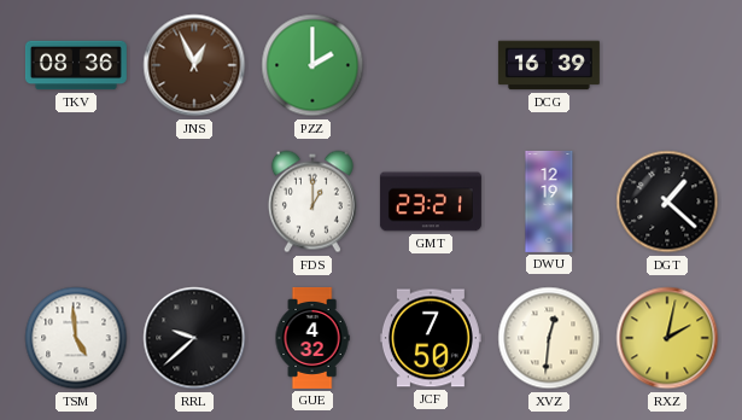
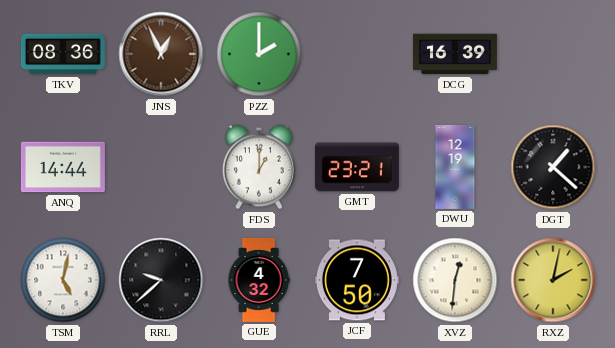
ANQ: none -> 14:44
TSM: 4:59 -> 5:02
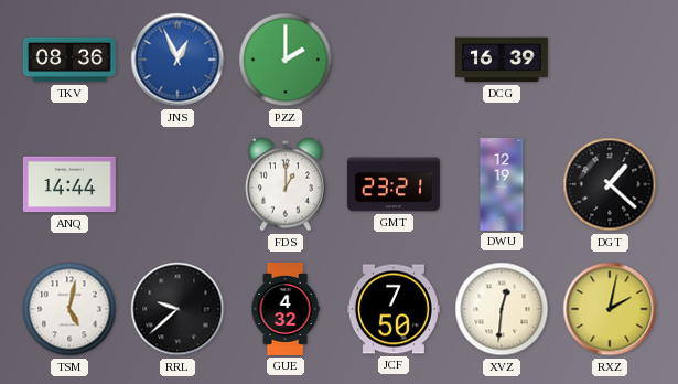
JNS dial: brown -> blue
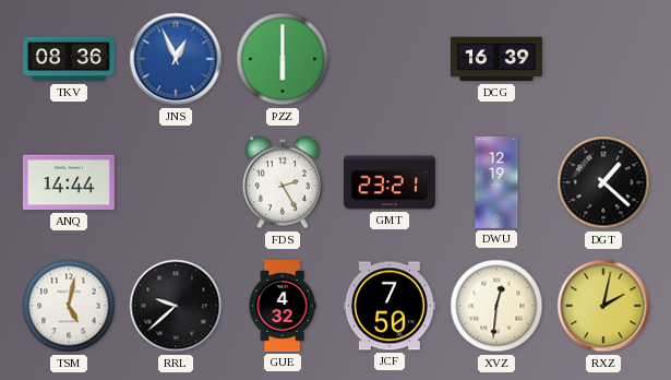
PZZ: 2:00 -> 6:00
FDS: 1:00 -> 2:25
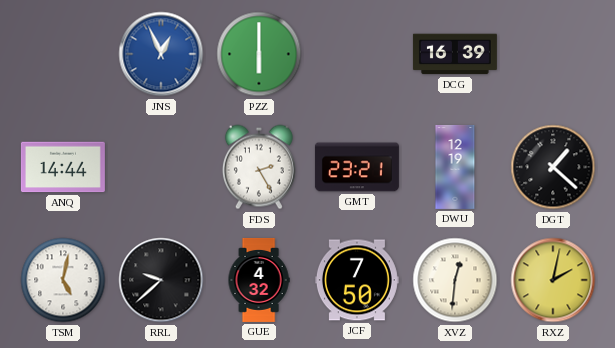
TKV: 08:36 -> none
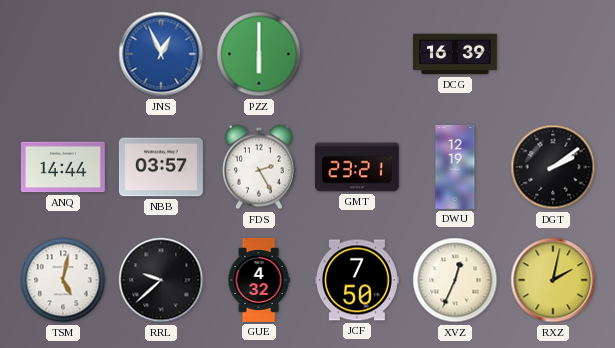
NBB: none -> 03:57
DGT: 1:22 -> 2:09
XVZ: 12:31 -> 12:34
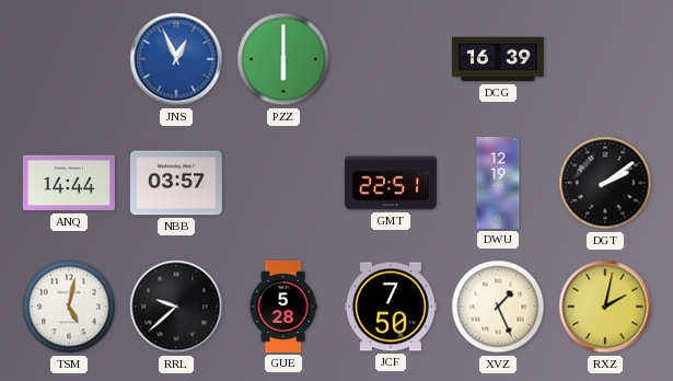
FDS: 2:25 -> none
GMT: 23:21 -> 22:51
GUE: 4:32 -> 5:28
XVZ: 12:34 -> 1:26
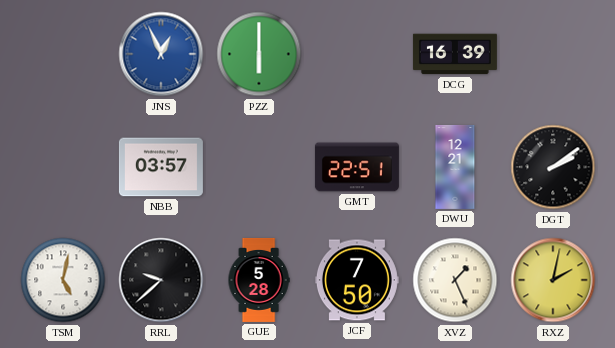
ANQ: 14:44 -> none
DWU: 12:19 -> 12:21
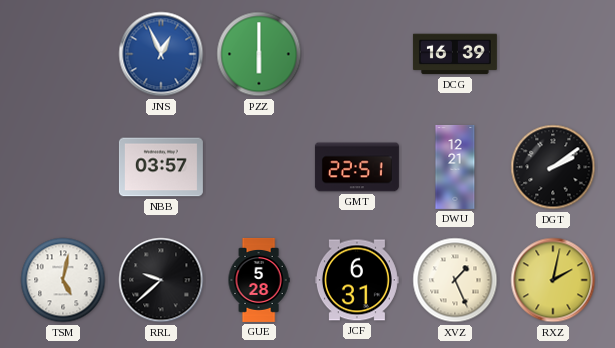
JCF: 7:50 -> 6:31
